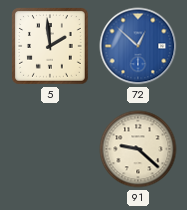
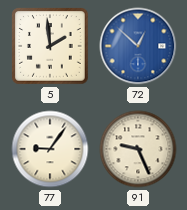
77: none -> 9:06
91: 9:22 -> 9:26
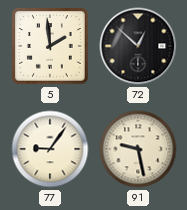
72 dial: blue -> black
91: 9:26 -> 9:28
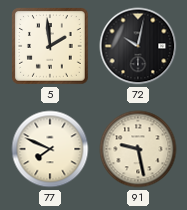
72: 12:52 -> 10:02
77: 9:06 -> 7:49
